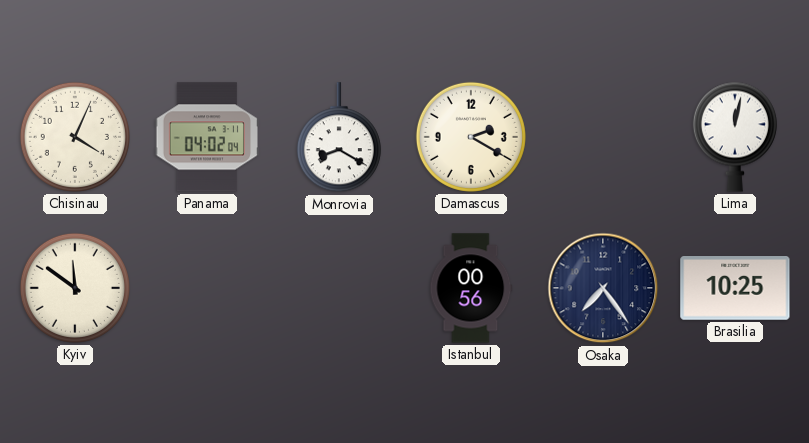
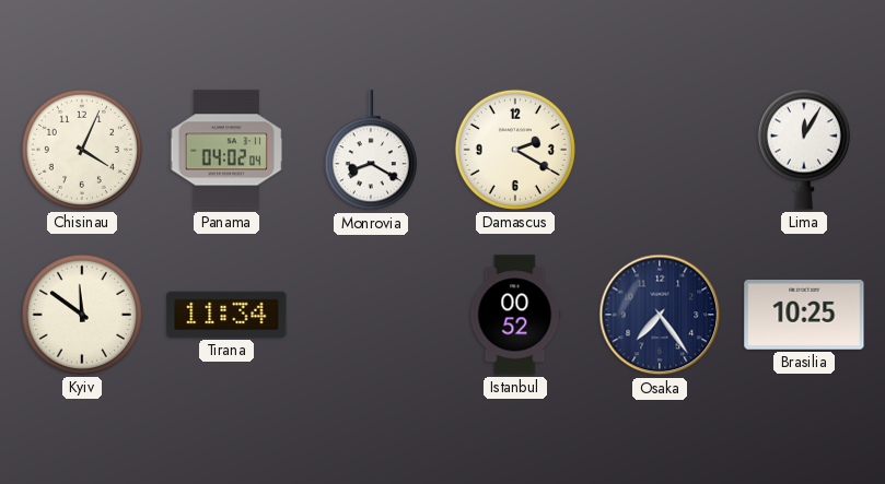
Lima: 12:02 -> 12:05
Tirana: none -> 11:34
Istanbul: 00:56 -> 00:52
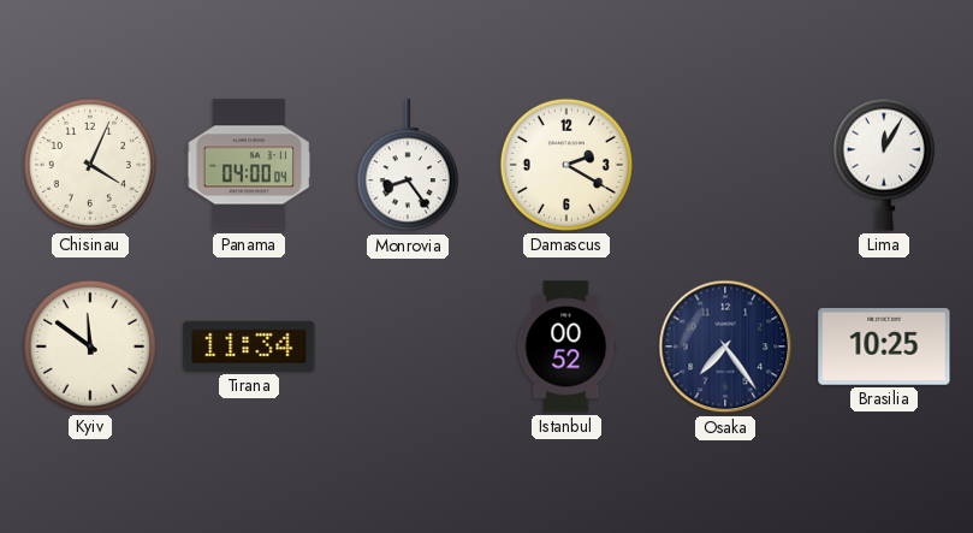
Panama: 04:02 -> 04:00
Monrovia: 8:20 -> 8:24
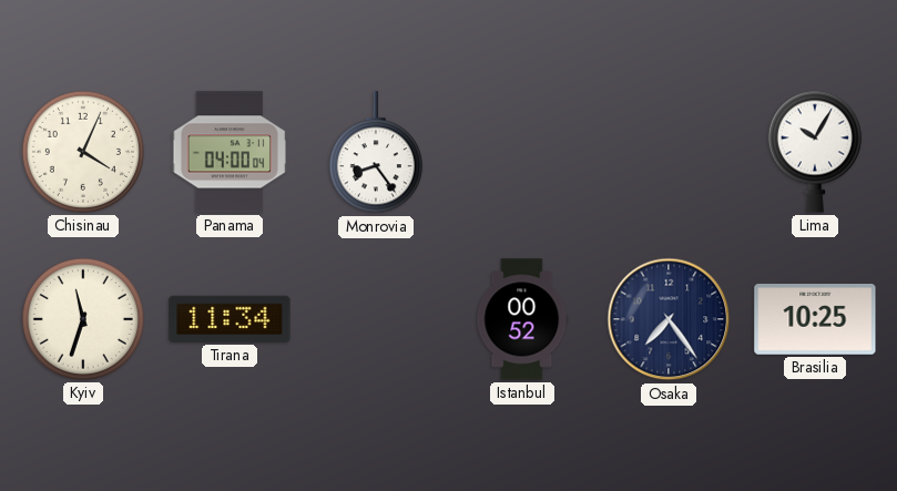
Damascus: 2:20 -> none
Lima: 12:05 -> 10:05
Kyiv: 11:51 -> 11:33
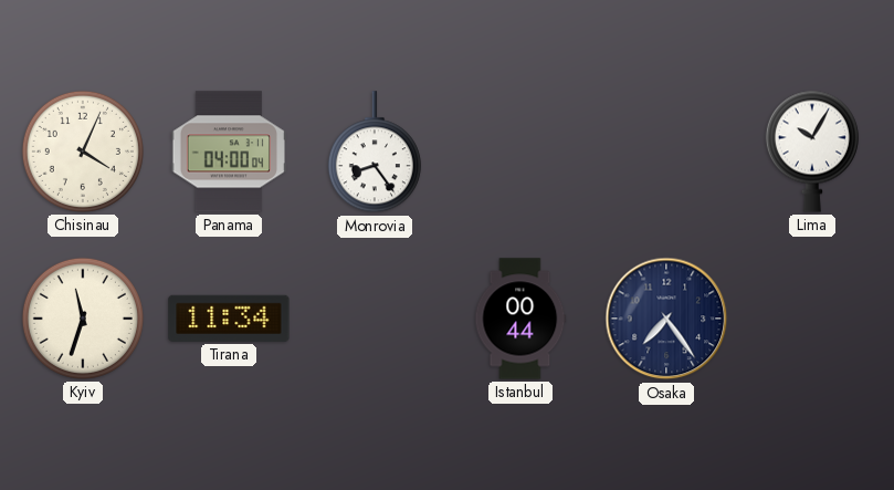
Istanbul: 00:52 -> 00:44
Brasilia: 10:25 -> none
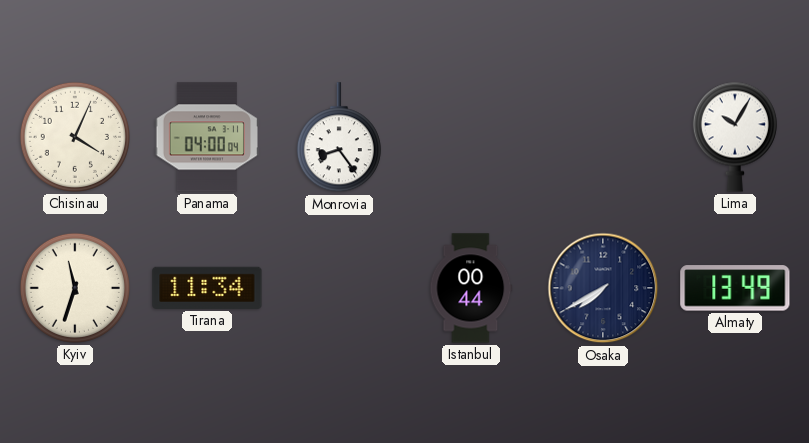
Osaka: 7:24 -> 7:40
Almaty: none -> 13:49
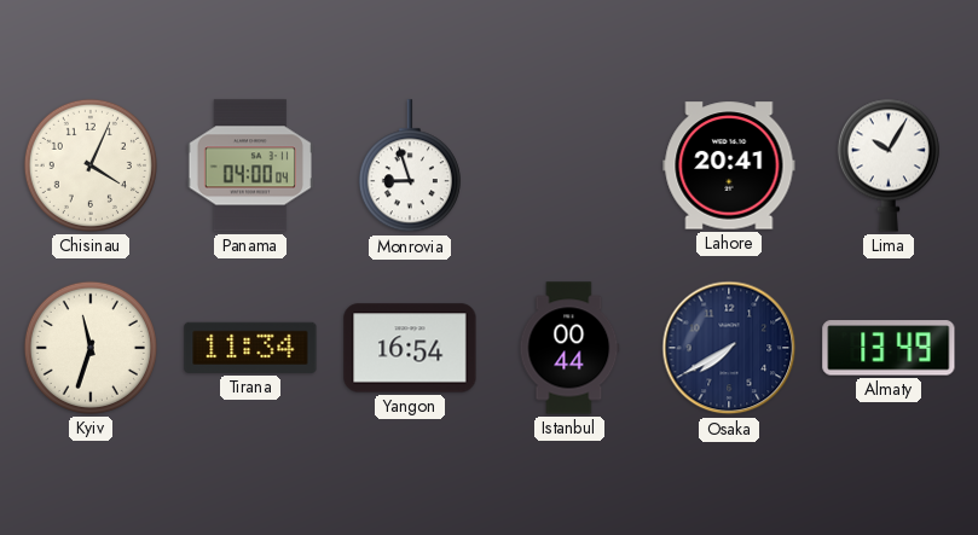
Monrovia: 8:24 -> 8:57
Lahore: none -> 20:41
Yangon: none -> 16:54
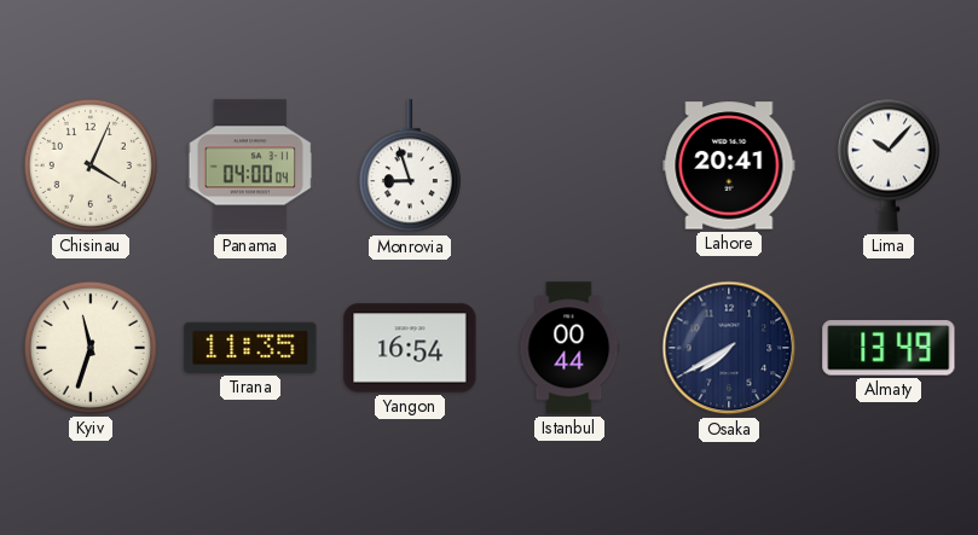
Lima: 10:05 -> 10:07
Tirana: 11:34 -> 11:35
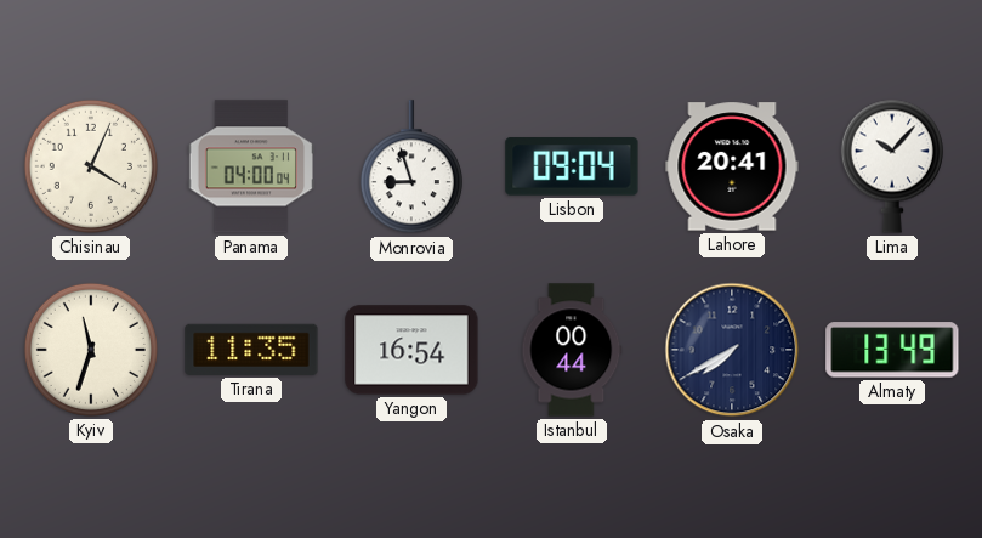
Lisbon: none -> 09:04
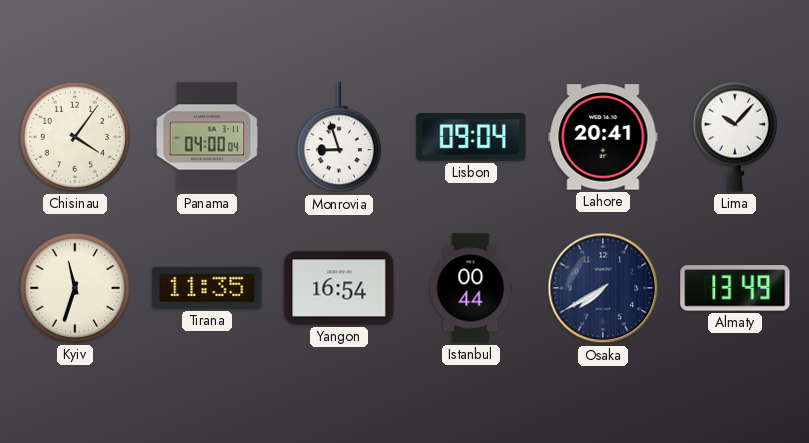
Chisinau: 4:04 -> 4:06
